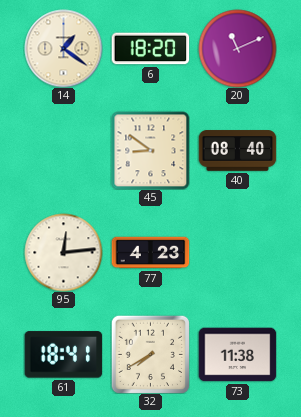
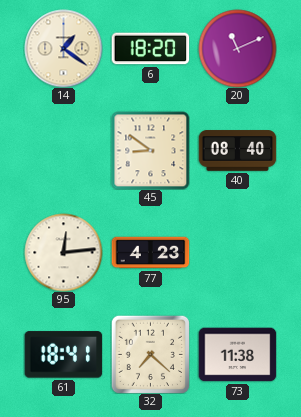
32: 7:40 -> 7:22
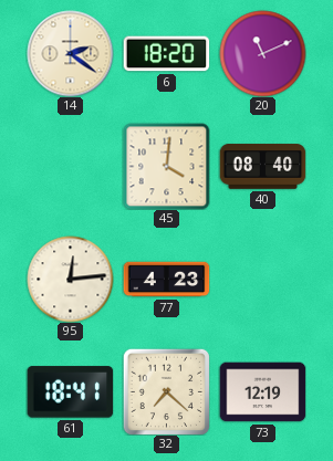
14: 1:21 -> 2:21
45: 8:51 -> 4:01
73: 11:38 -> 12:19
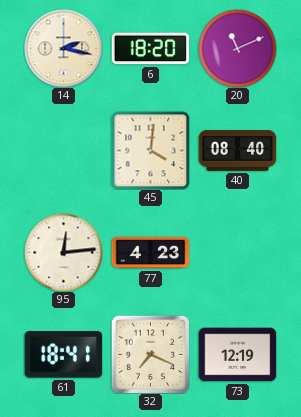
14: 2:21 -> 2:17
32: 7:22 -> 7:19
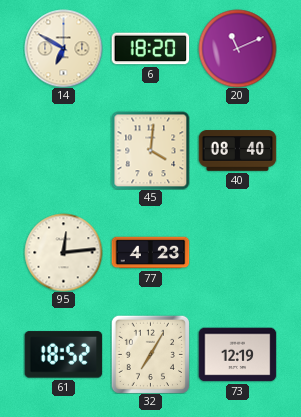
14: 2:17 -> 6:50
61: 18:41 -> 18:52
32: 7:19 -> 7:05
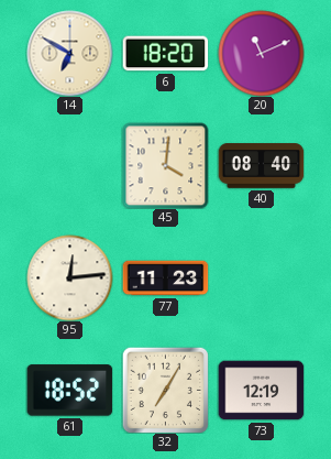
77: 4:23 -> 11:23
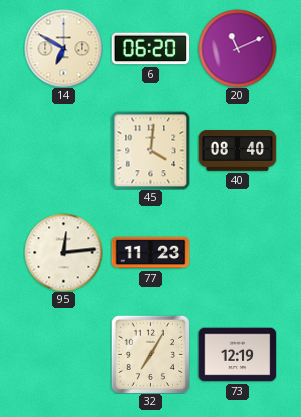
6: 18:20 -> 06:20
61: 18:52 -> none
